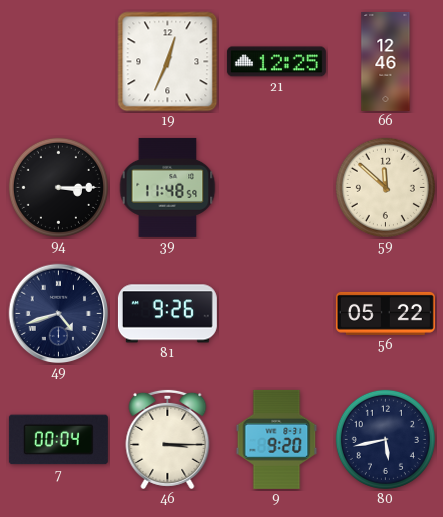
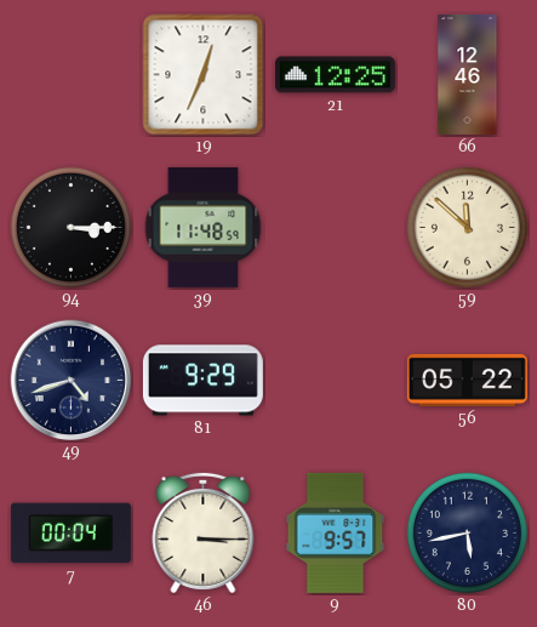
81: 9:26 -> 9:29
9: 9:20 -> 9:57
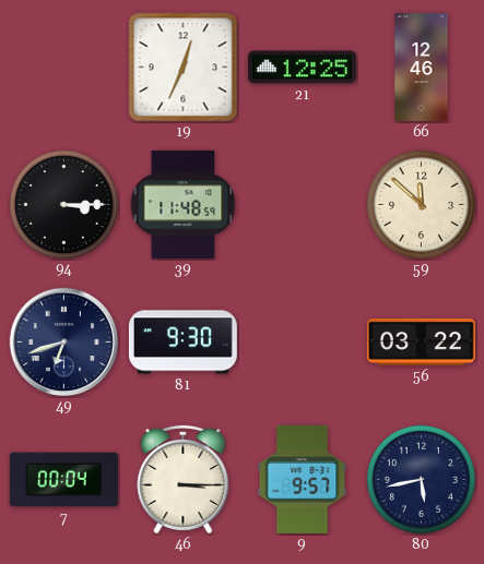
49: 4:42 -> 6:42
81: 9:29 -> 9:30
56: 05:22 -> 03:22
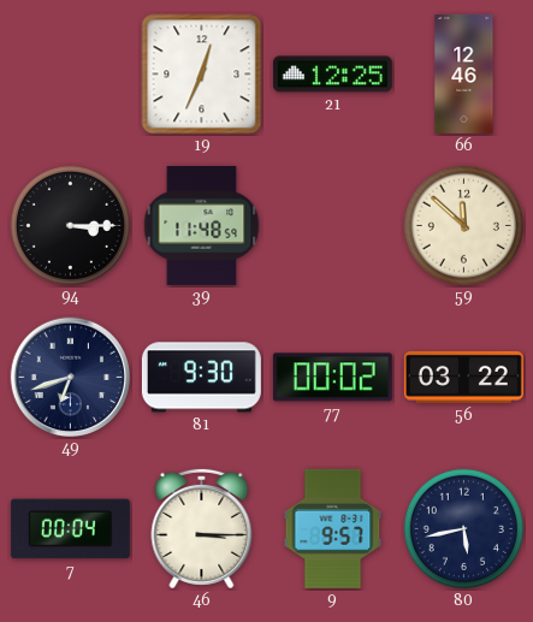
77: none -> 00:02
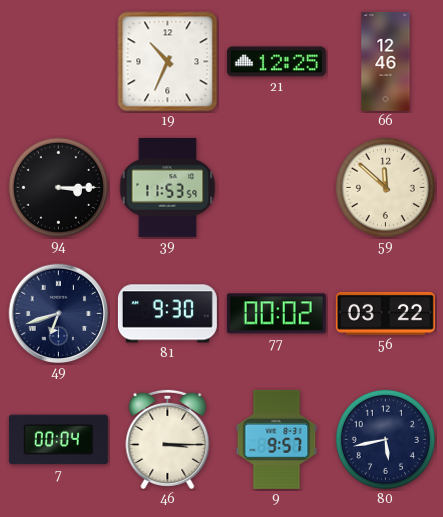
19: 12:34 -> 10:34
39: 11:48 -> 11:53
